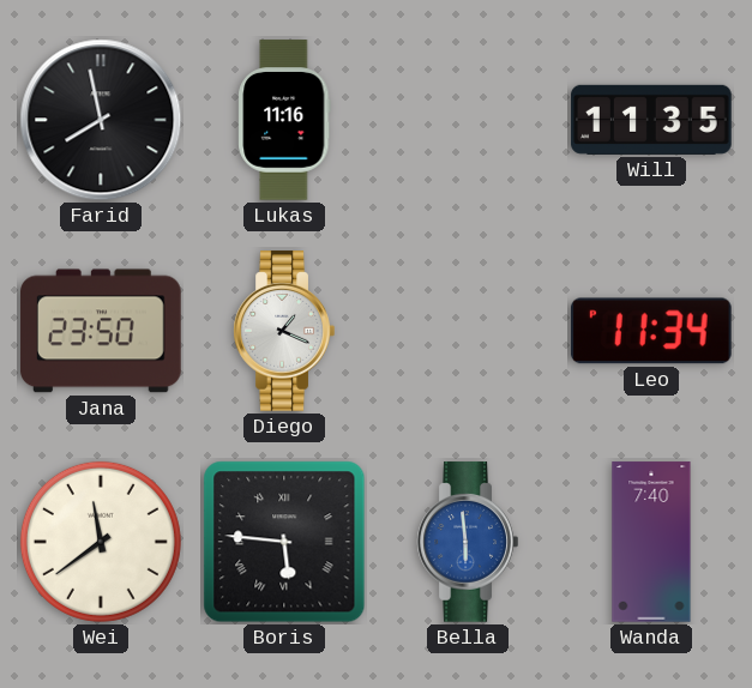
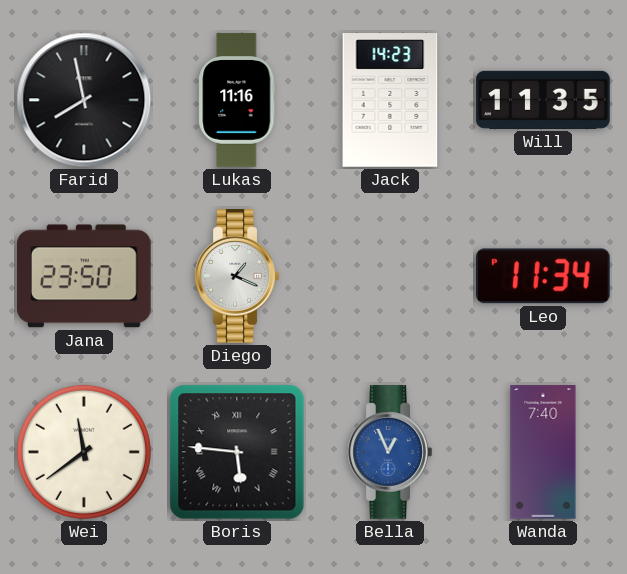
Jack: none -> 14:23
Bella: 5:59 -> 12:56
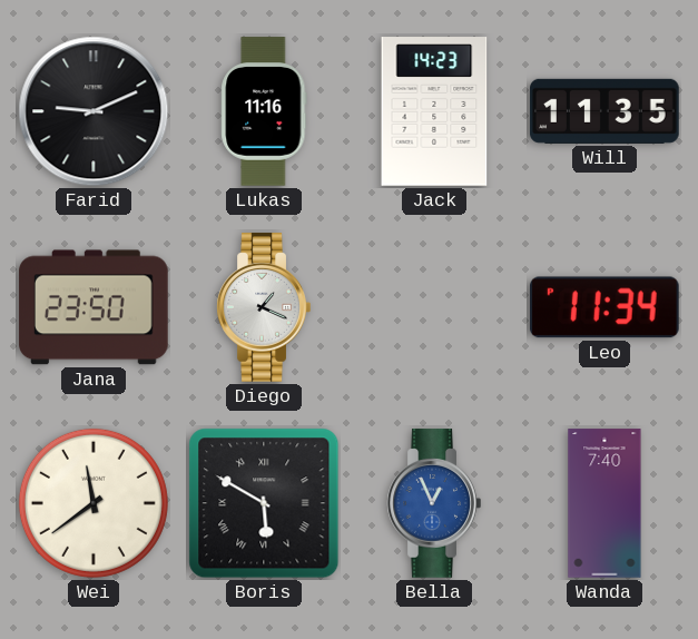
Farid: 7:58 -> 9:11
Boris: 5:46 -> 5:50
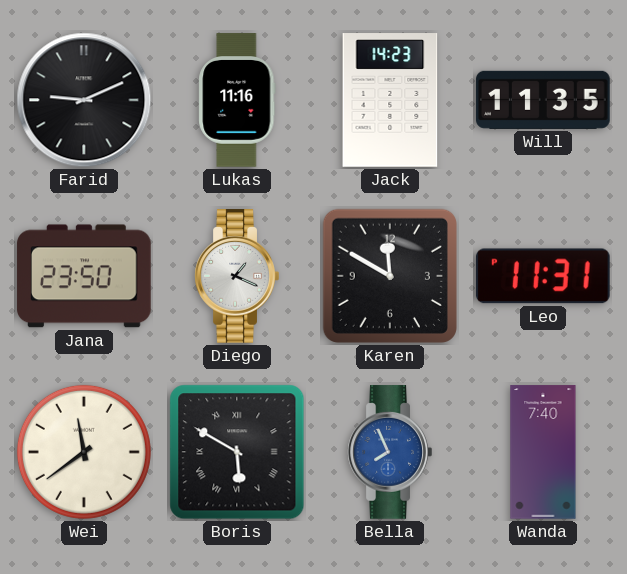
Karen: none -> 11:50
Leo: 11:34 -> 11:31
Bella: 12:56 -> 7:56
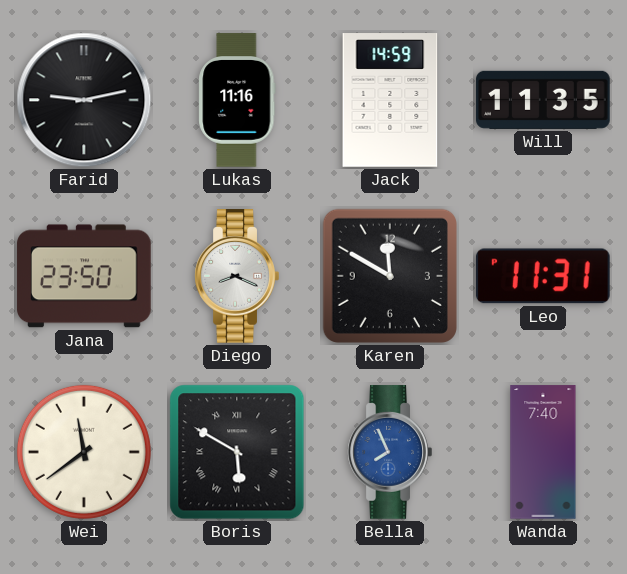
Farid: 9:11 -> 9:13
Jack: 14:23 -> 14:59
Diego: 1:19 -> 8:19
